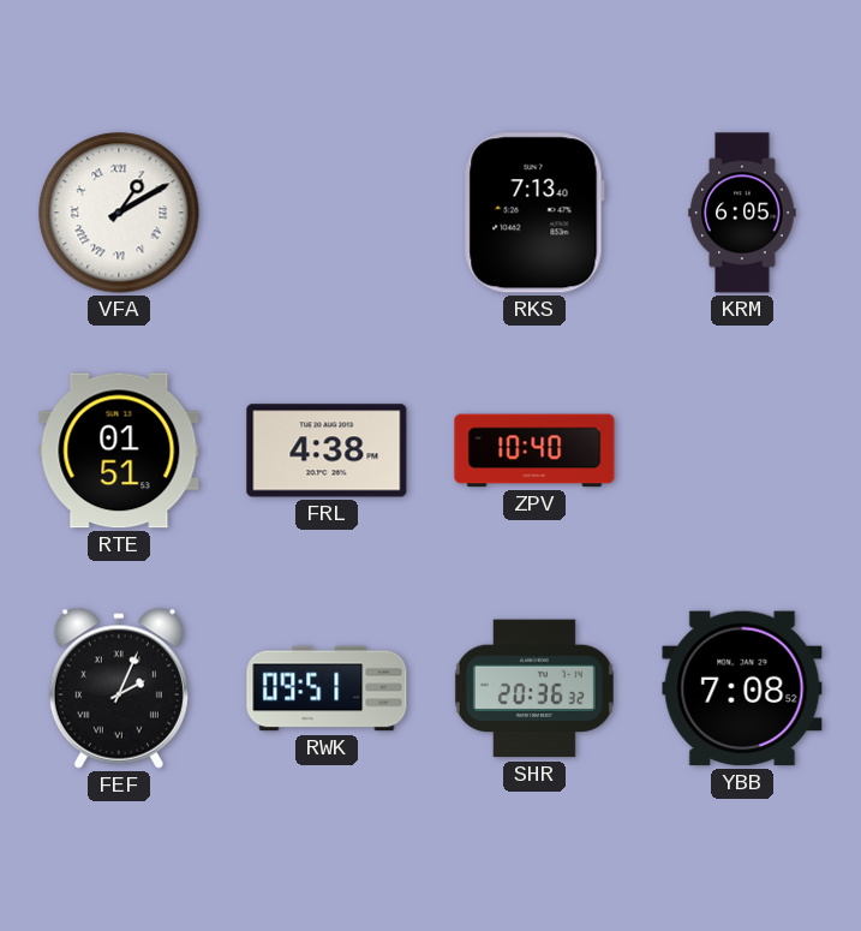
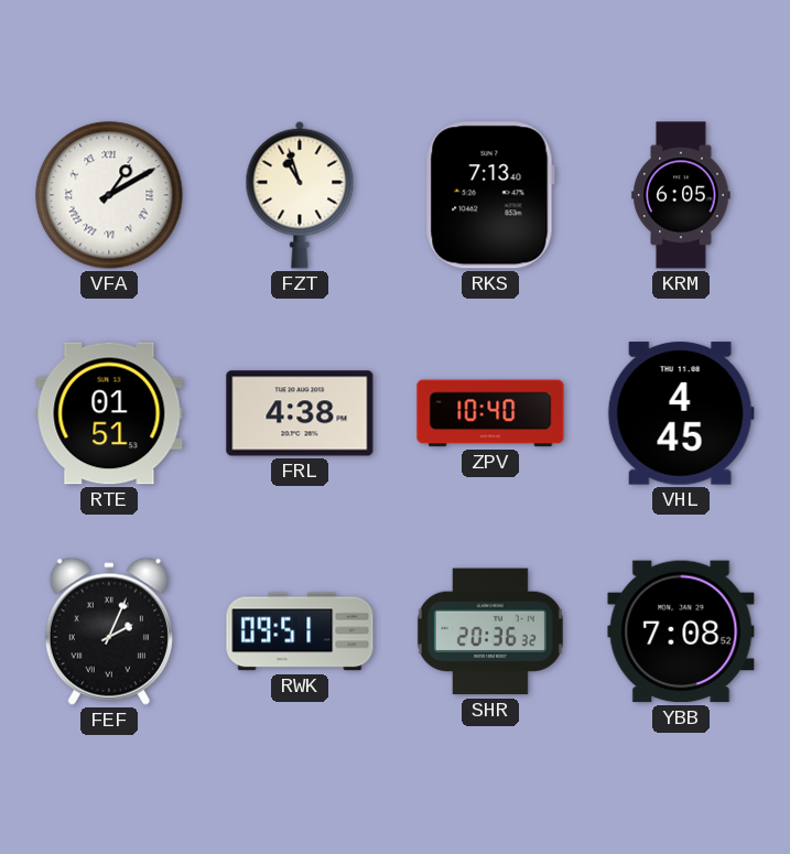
FZT: none -> 10:57
VHL: none -> 4:45
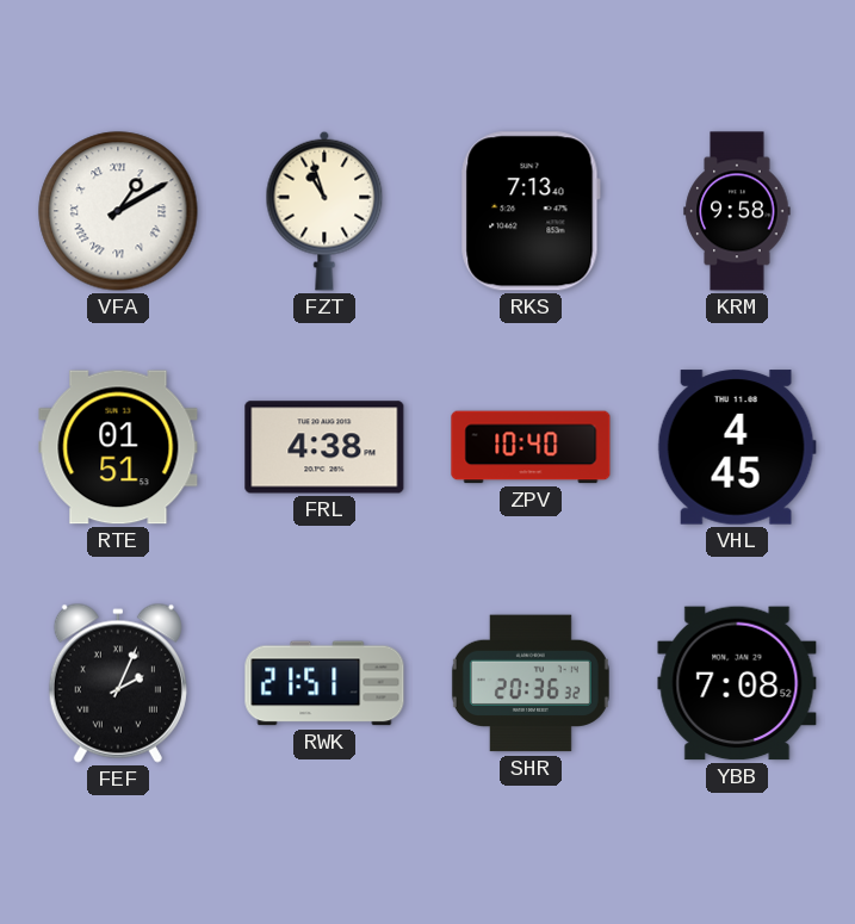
KRM: 6:05 -> 9:58
RWK: 09:51 -> 21:51
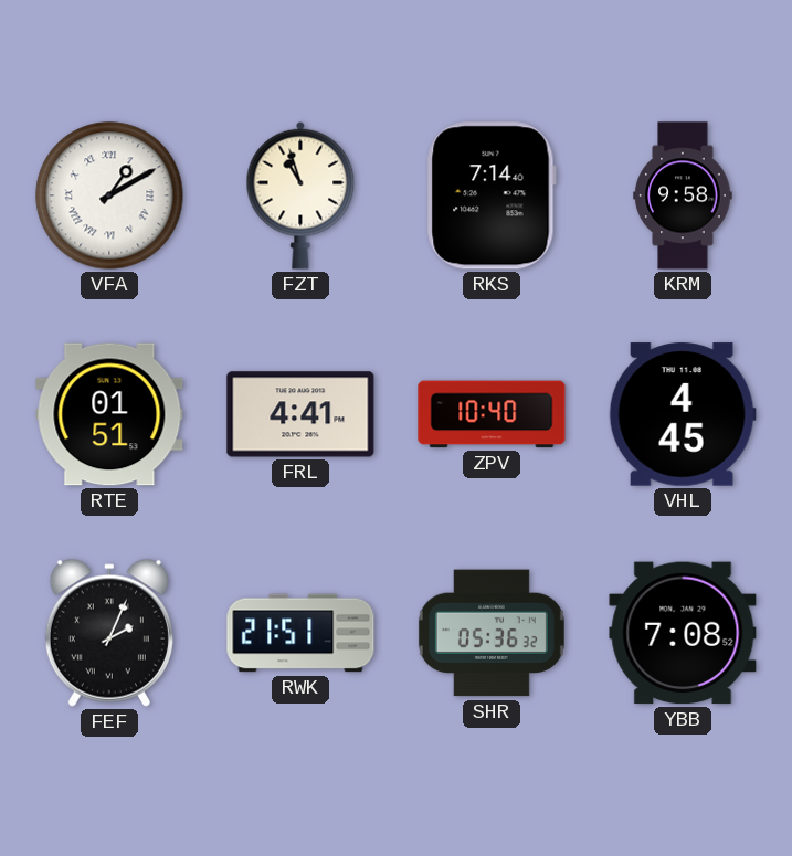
RKS: 7:13 -> 7:14
FRL: 4:38 -> 4:41
SHR: 20:36 -> 05:36
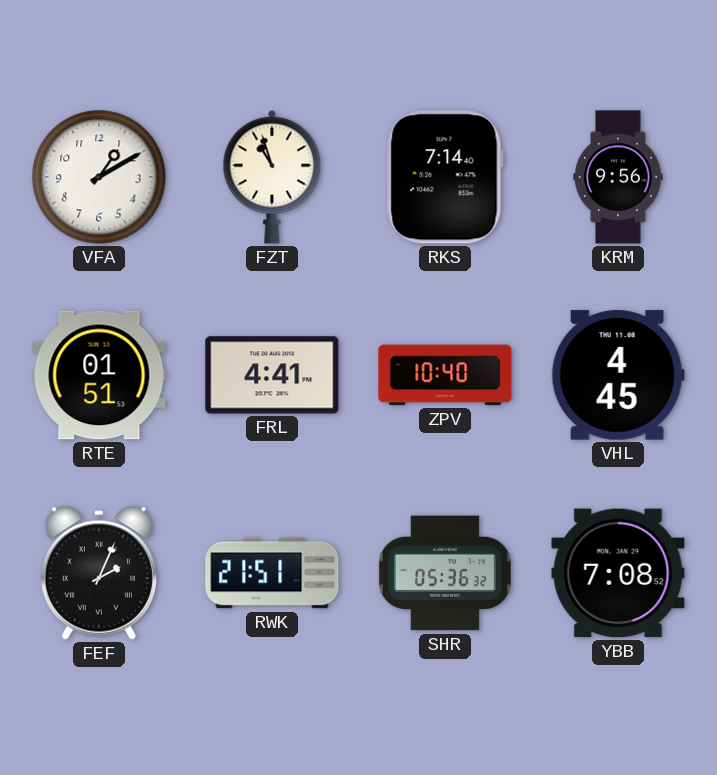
VFA numerals: Roman -> Arabic
KRM: 9:58 -> 9:56
